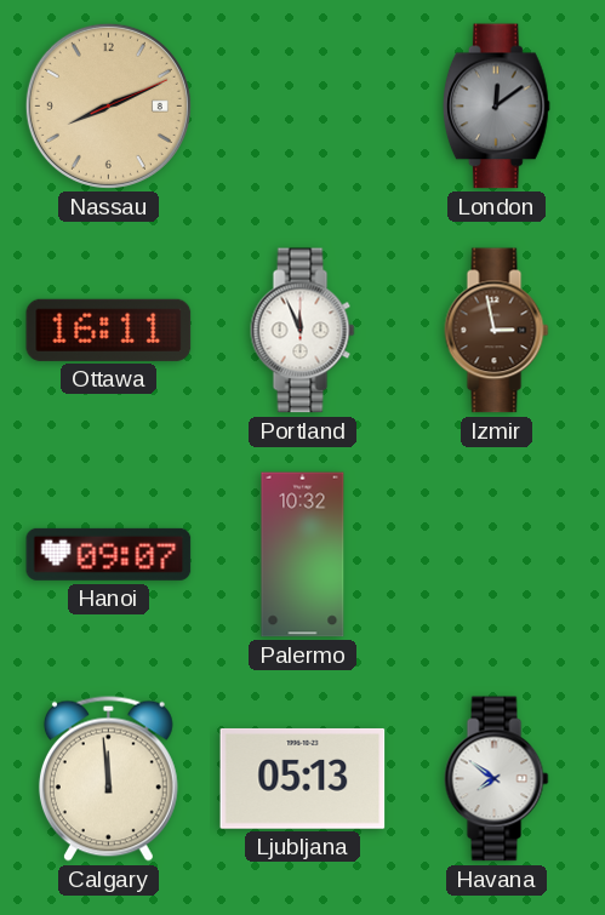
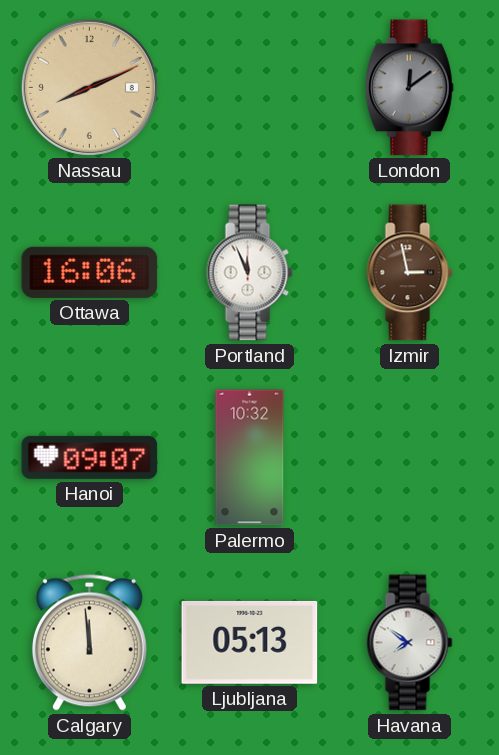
Ottawa: 16:11 -> 16:06
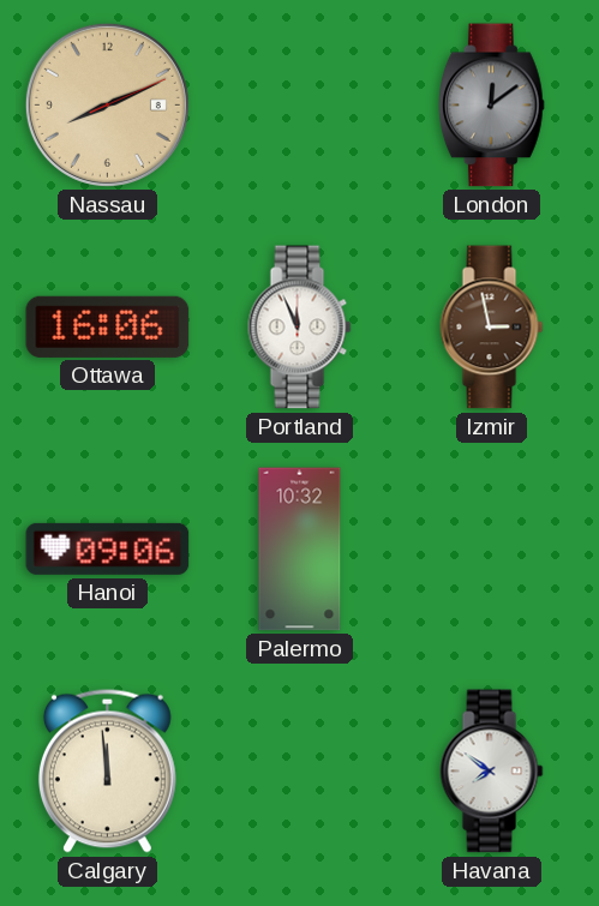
Hanoi: 09:07 -> 09:06
Ljubljana: 05:13 -> none
